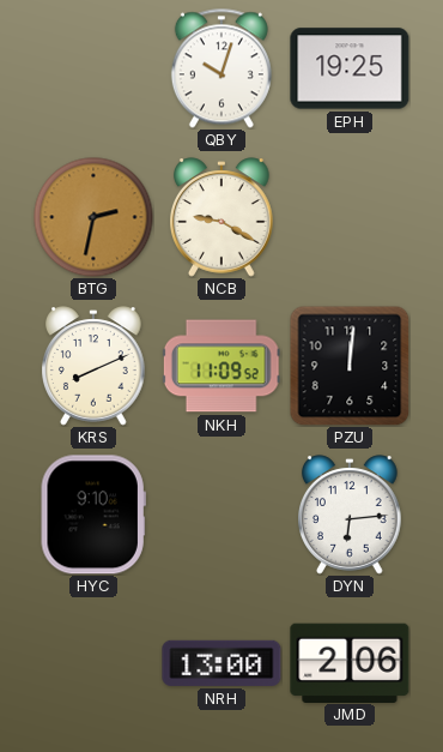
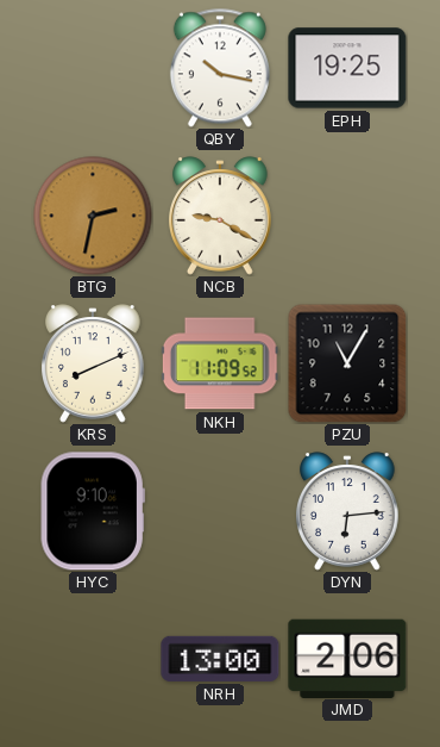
QBY: 10:03 -> 10:17
PZU: 12:01 -> 11:05
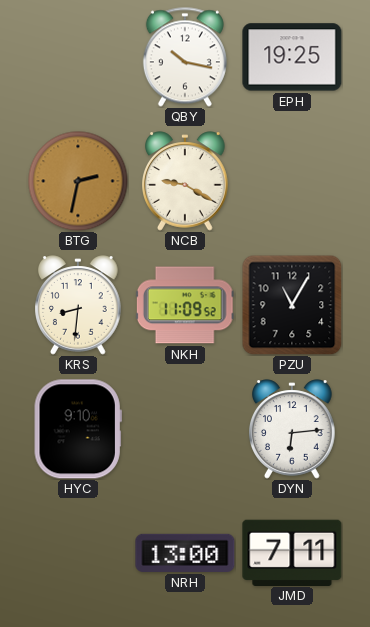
KRS: 8:11 -> 8:31
JMD: 2:06 -> 7:11
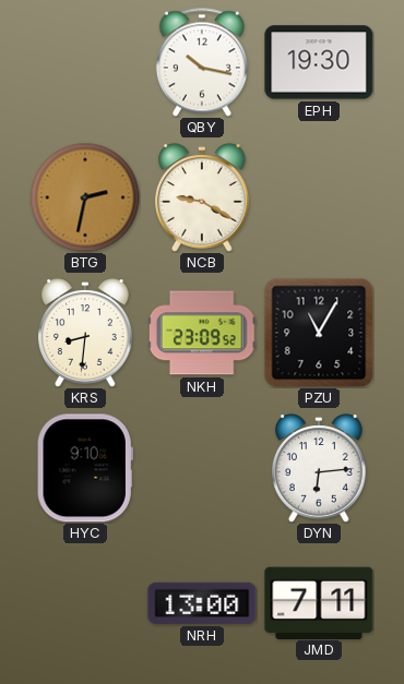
EPH: 19:25 -> 19:30
NKH: 11:09 -> 23:09
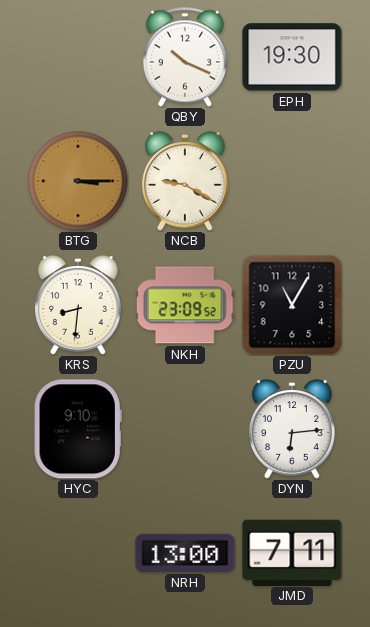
QBY: 10:17 -> 10:19
BTG: 2:32 -> 3:15
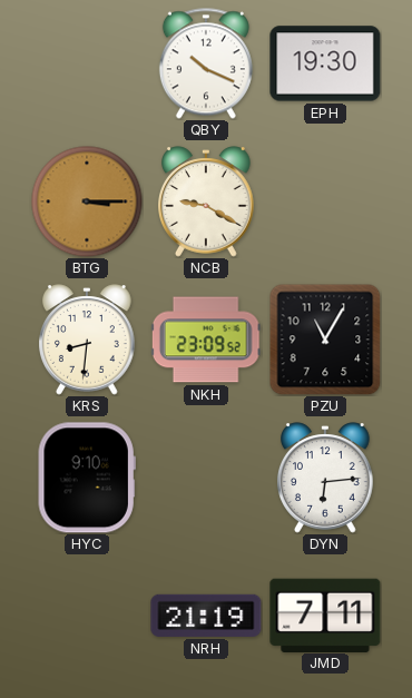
NRH: 13:00 -> 21:19
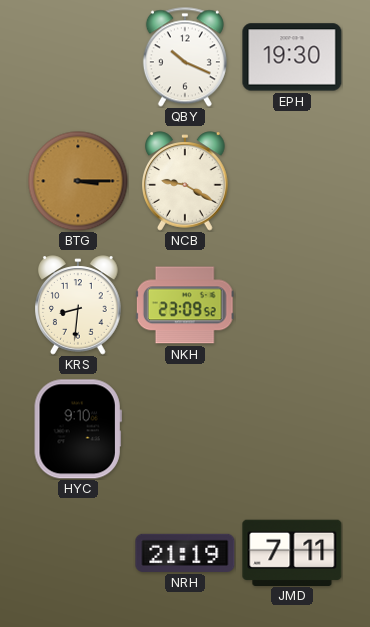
PZU: 11:05 -> none
DYN: 6:14 -> none
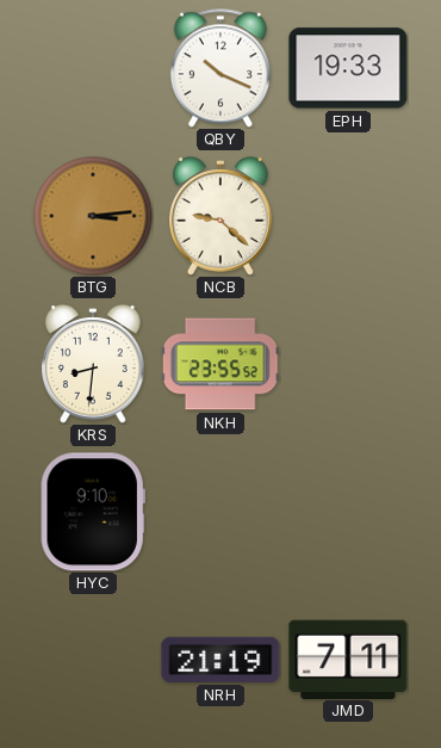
EPH: 19:30 -> 19:33
BTG: 3:15 -> 3:14
NCB: 9:20 -> 9:22
NKH: 23:09 -> 23:55
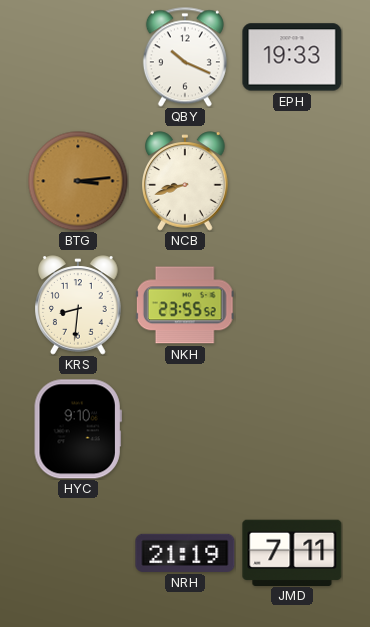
NCB: 9:22 -> 8:42
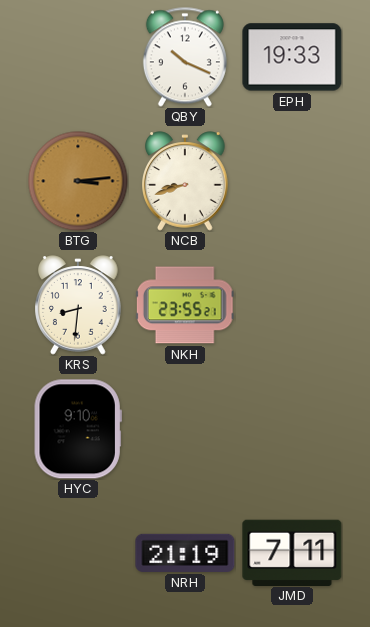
NKH: 23:55:52 -> 23:55:21
